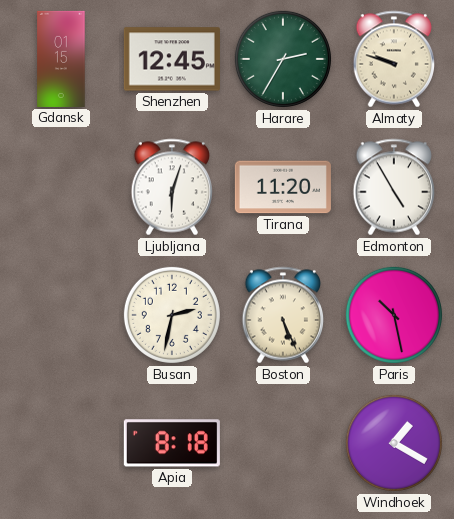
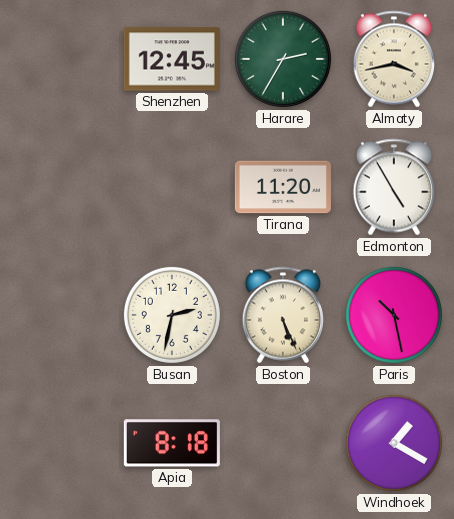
Gdansk: 01:15 -> none
Almaty: 9:48 -> 3:43
Ljubljana: 6:03 -> none
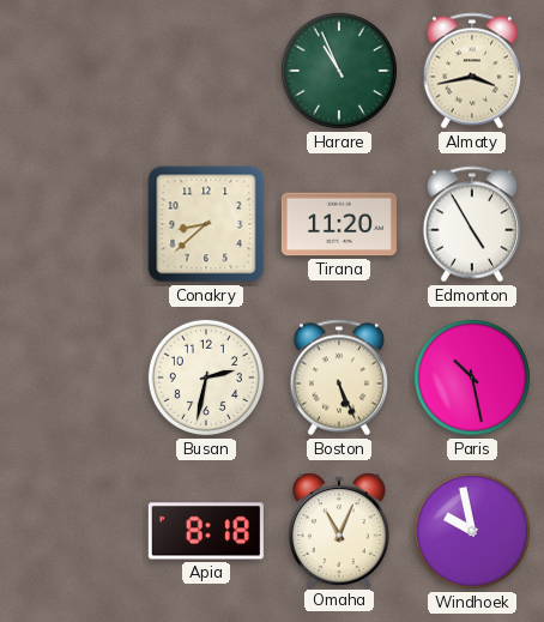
Shenzhen: 12:45 -> none
Harare: 2:35 -> 10:56
Conakry: none -> 8:38
Omaha: none -> 11:04
Windhoek: 1:20 -> 9:58
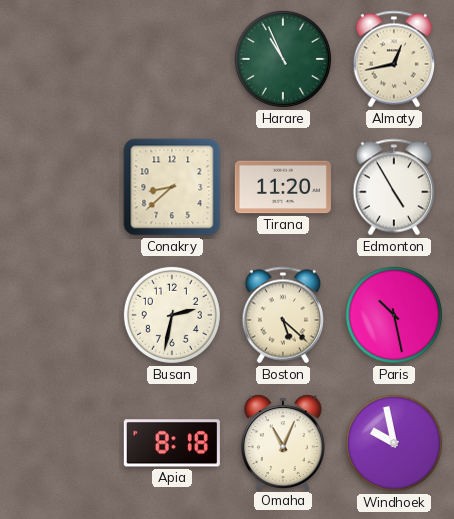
Almaty: 3:43 -> 12:43
Boston: 5:26 -> 5:22
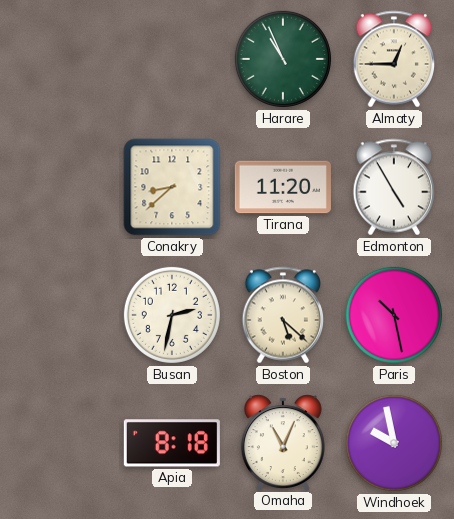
Almaty: 12:43 -> 12:45
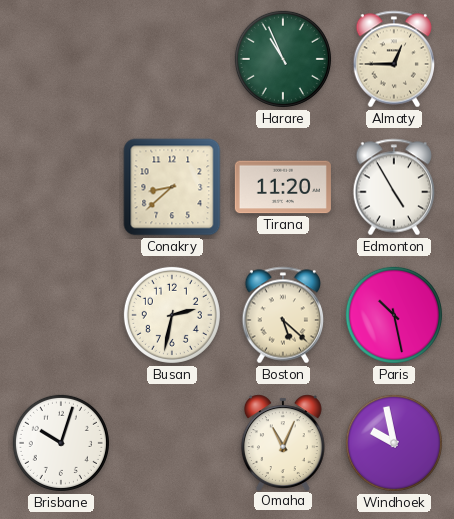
Brisbane: none -> 10:03
Apia: 8:18 -> none
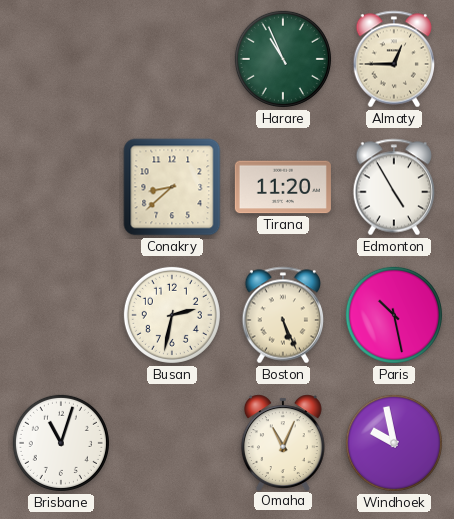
Boston: 5:22 -> 5:26
Brisbane: 10:03 -> 11:03
